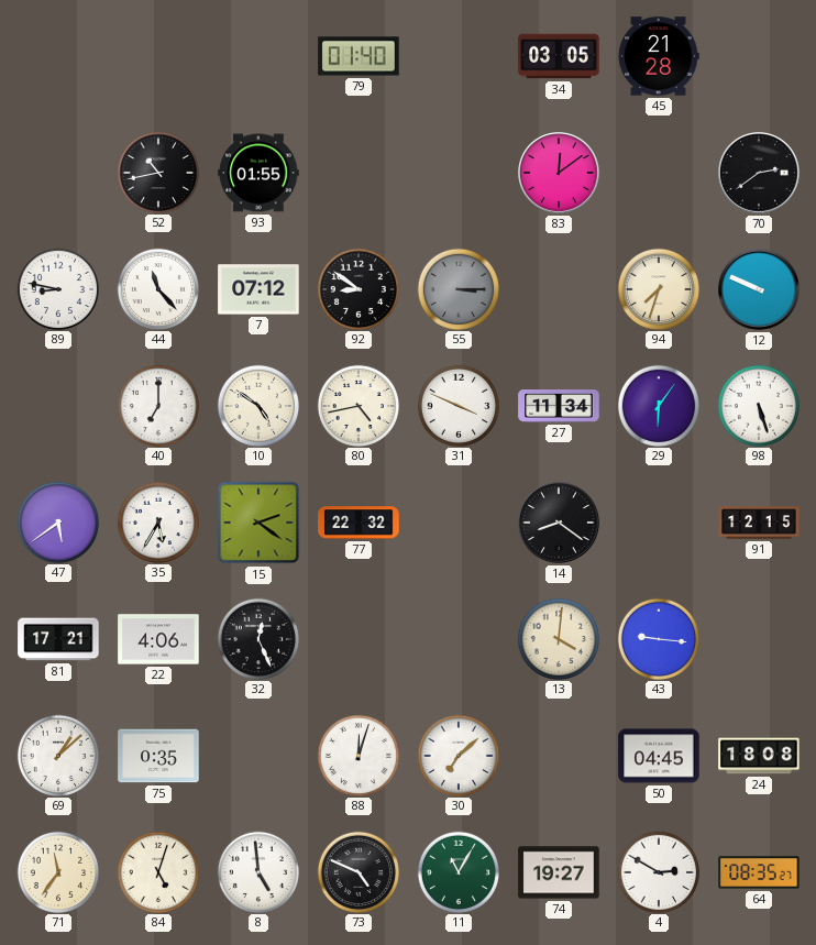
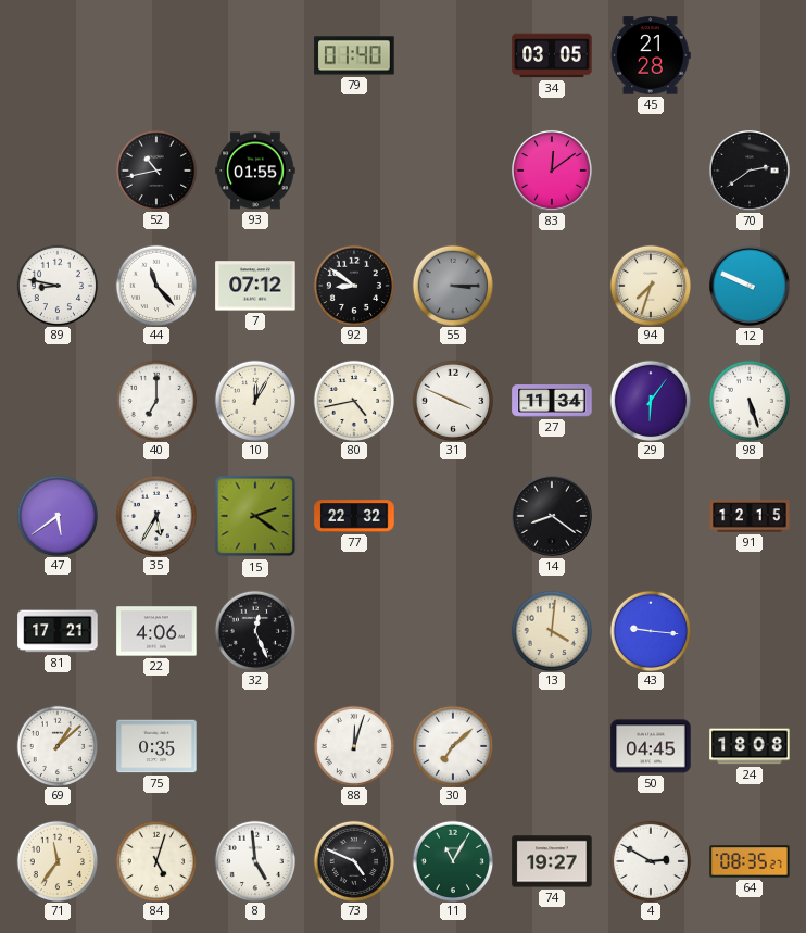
10: 4:51 -> 12:05
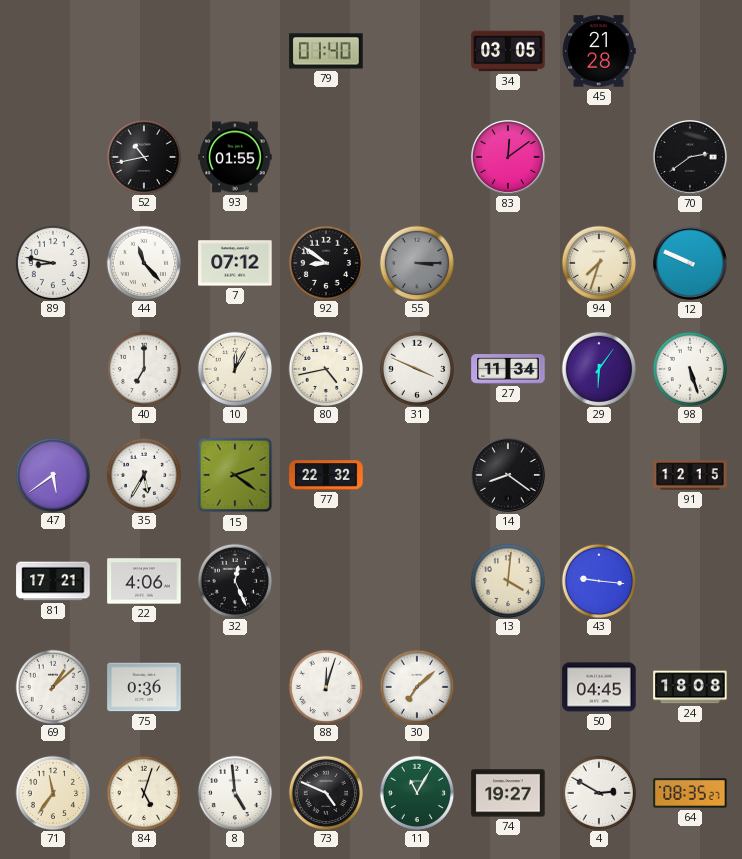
75: 0:35 -> 0:36
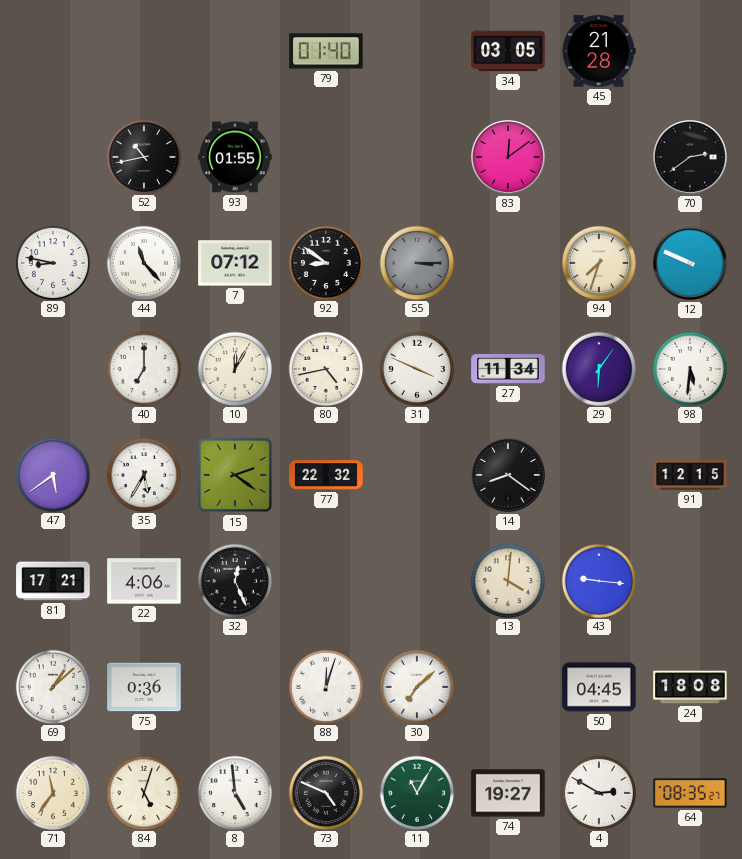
98: 5:27 -> 5:31
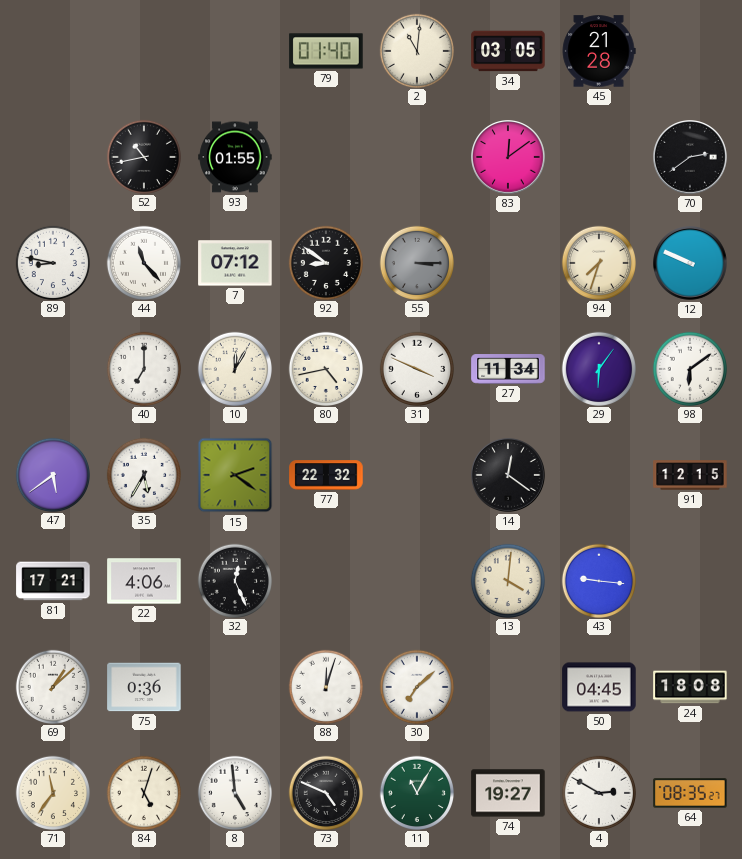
2: none -> 11:01
98: 5:31 -> 6:09
14: 8:21 -> 12:21
